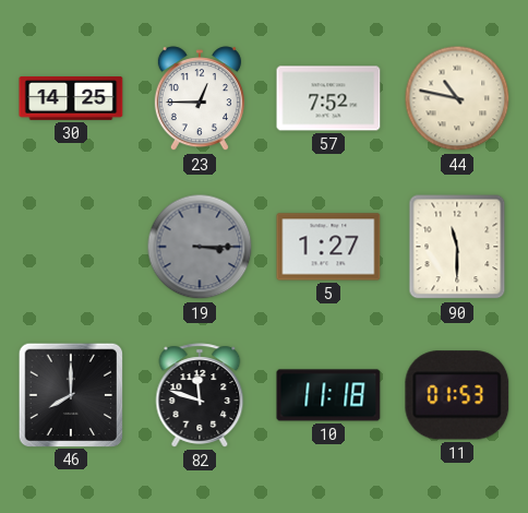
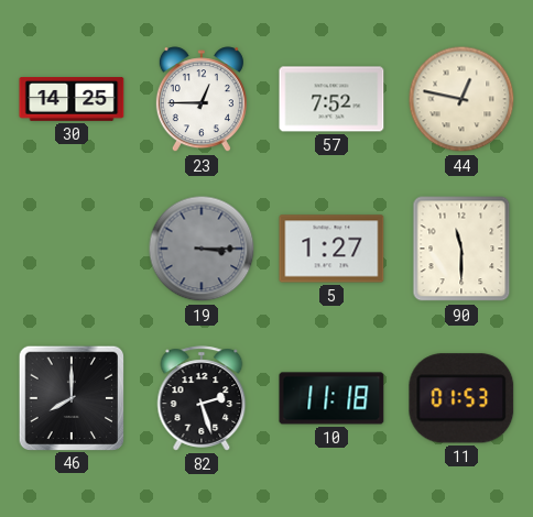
44: 10:47 -> 12:47
82: 11:48 -> 2:27
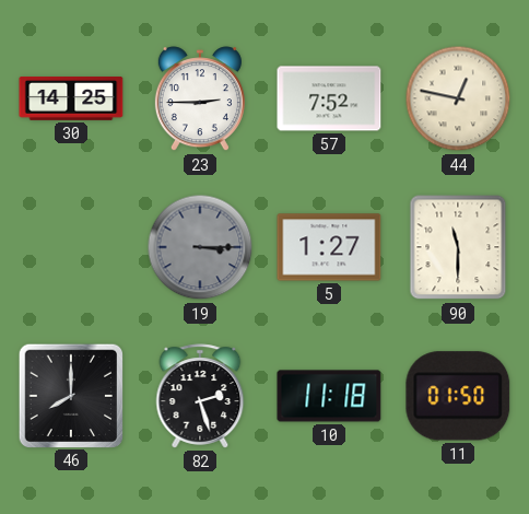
23: 12:45 -> 2:45
11: 01:53 -> 01:50
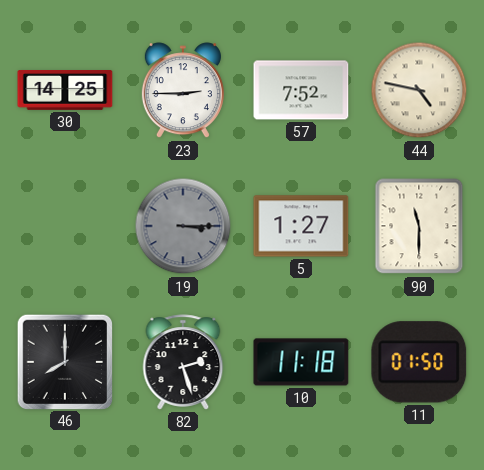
44: 12:47 -> 4:47
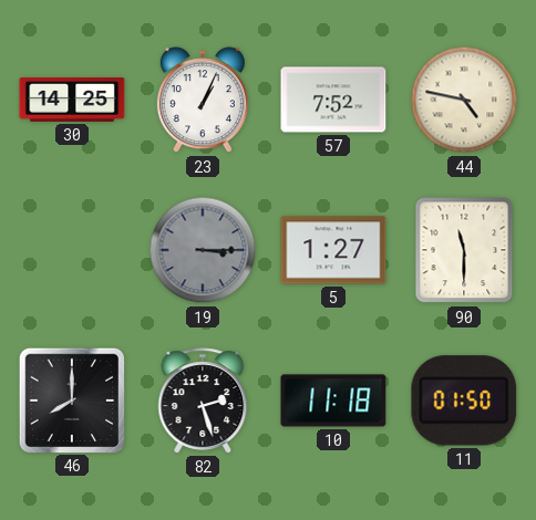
23: 2:45 -> 1:04
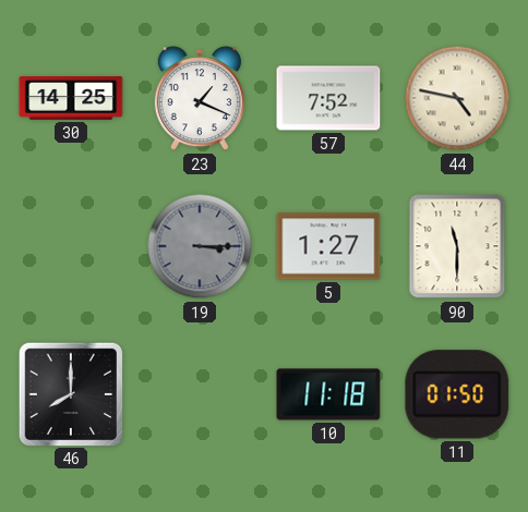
23: 1:04 -> 1:19
82: 2:27 -> none
